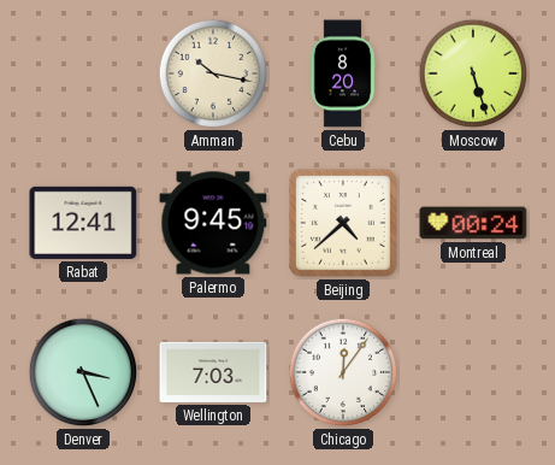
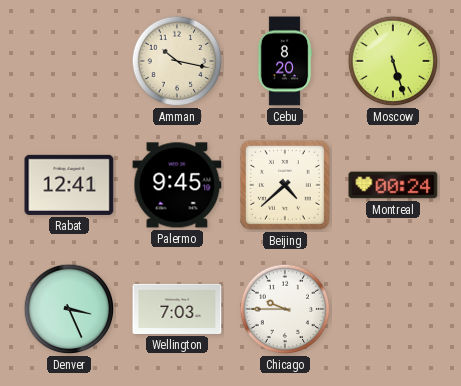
Chicago: 12:06 -> 9:45
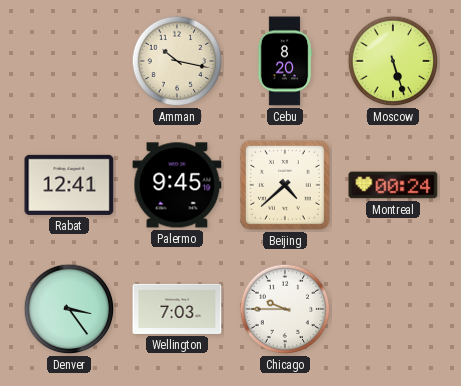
Denver: 3:26 -> 3:24
